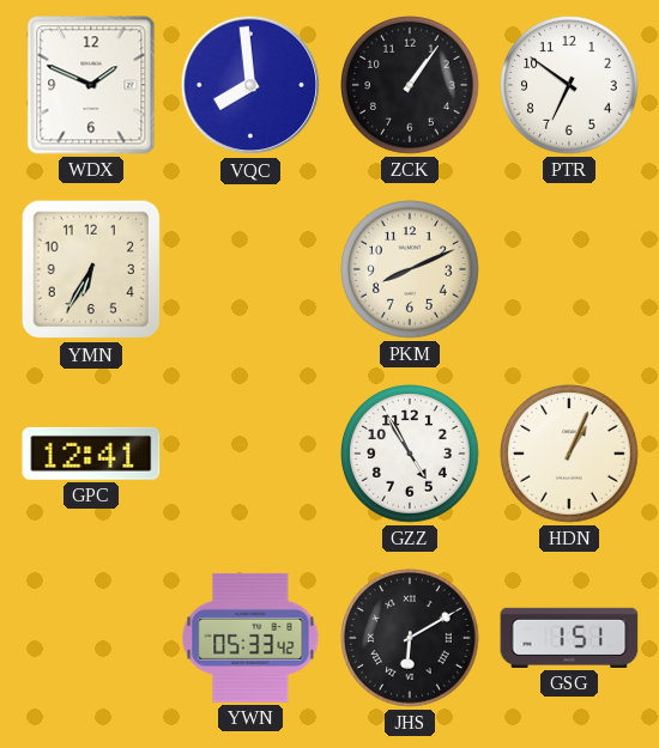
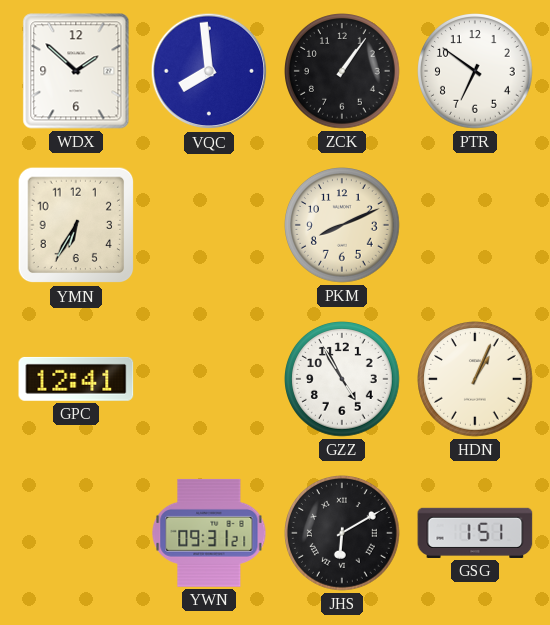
WDX: 1:49 -> 1:52
YWN: 05:33 -> 09:31
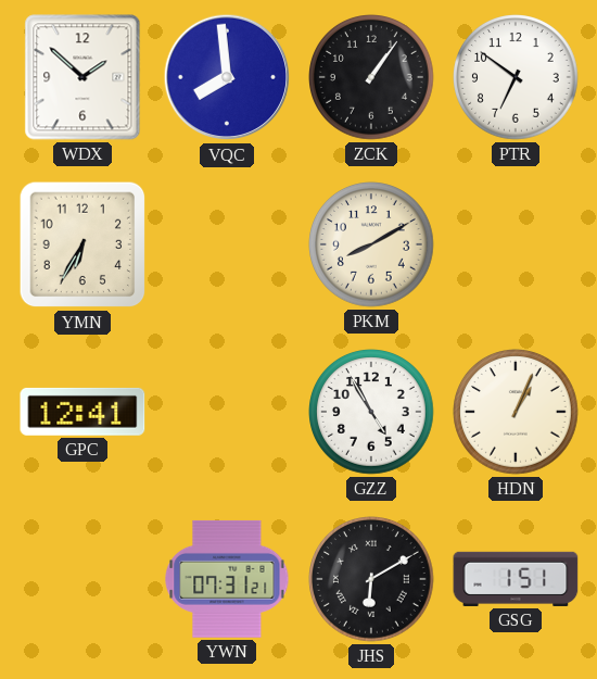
PKM: 8:11 -> 8:10
YWN: 09:31 -> 07:31
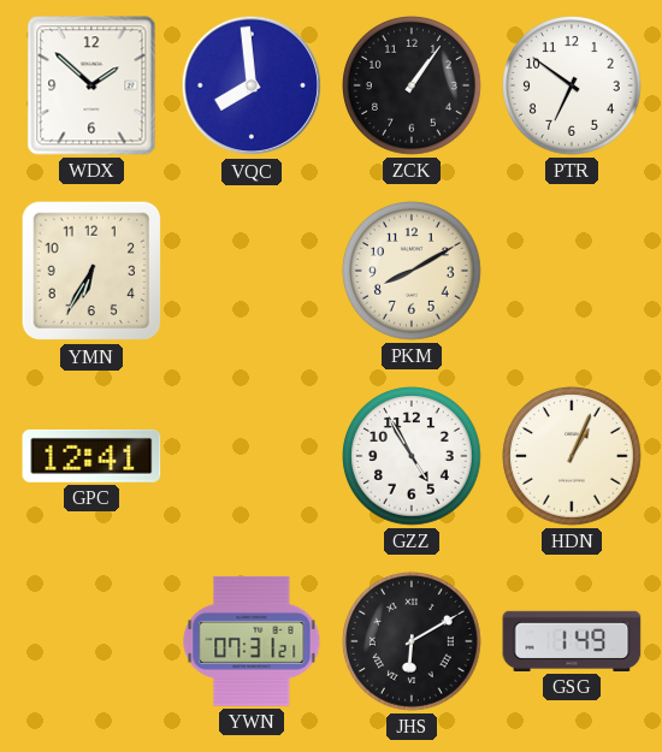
GSG: 1:51 -> 1:49
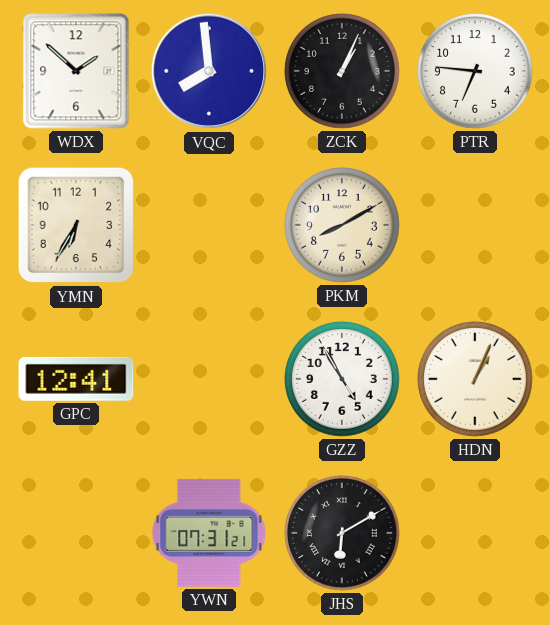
ZCK: 1:06 -> 1:04
PTR: 6:51 -> 6:46
GSG: 1:49 -> none
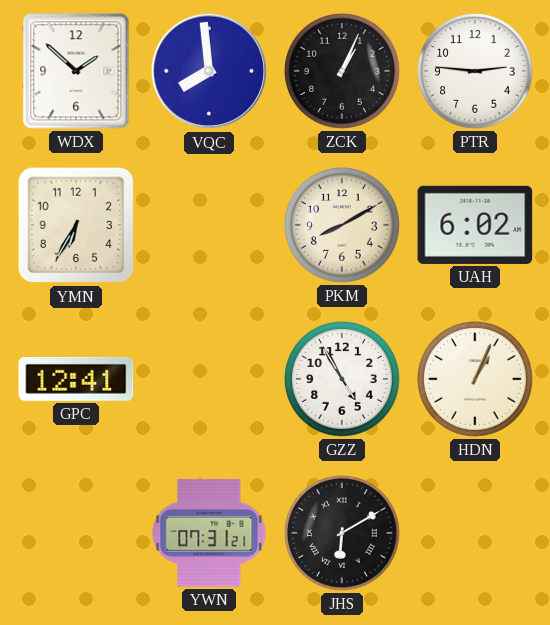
PTR: 6:46 -> 2:46
UAH: none -> 6:02
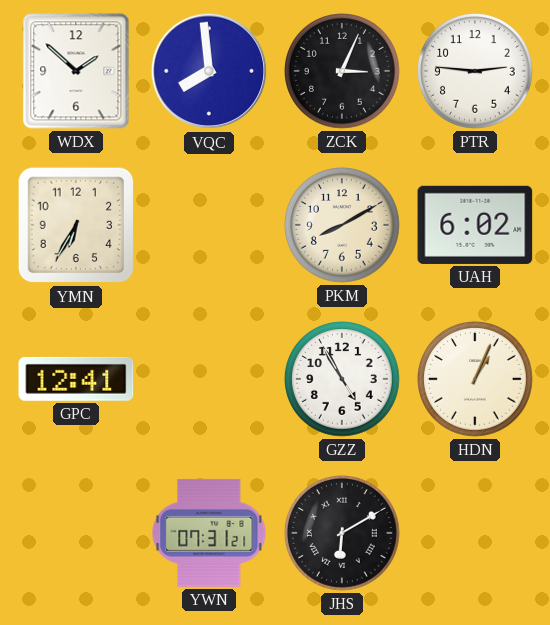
ZCK: 1:04 -> 3:04
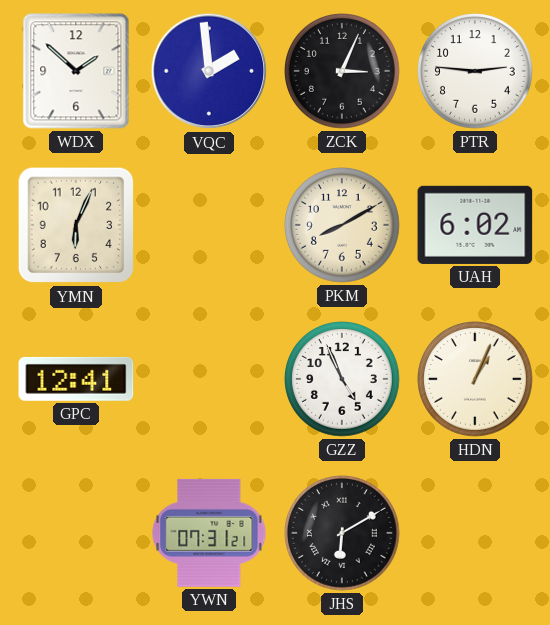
VQC: 7:59 -> 1:59
YMN: 6:35 -> 6:04
GZZ: 4:55 -> 4:56
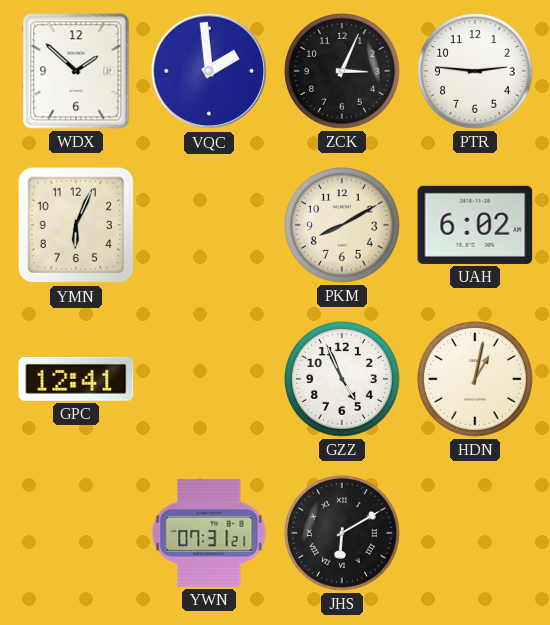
HDN: 1:04 -> 1:02
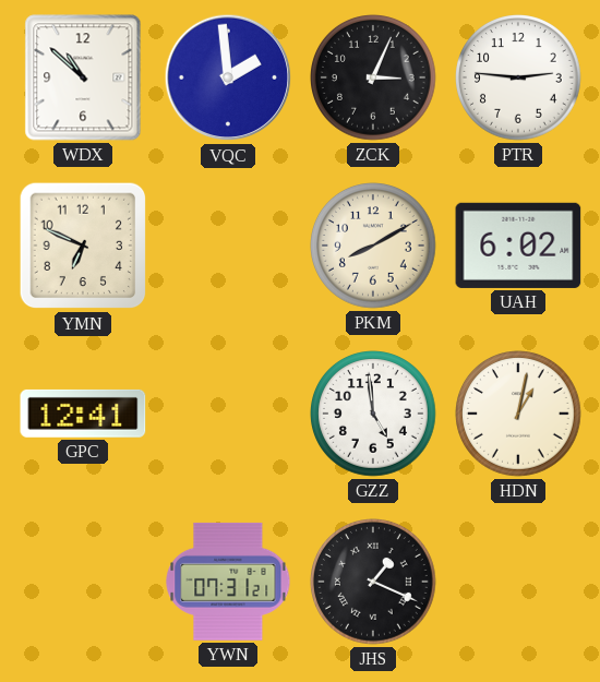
WDX: 1:52 -> 10:52
YMN: 6:04 -> 6:49
GZZ: 4:56 -> 4:59
JHS: 6:10 -> 1:19
